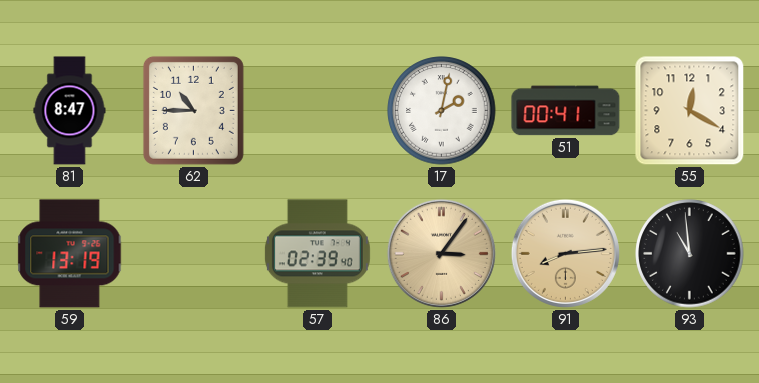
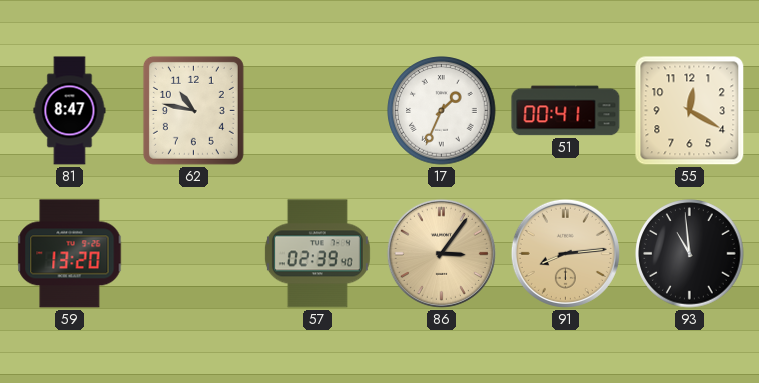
62: 10:45 -> 10:47
17: 2:02 -> 1:34
59: 13:19 -> 13:20
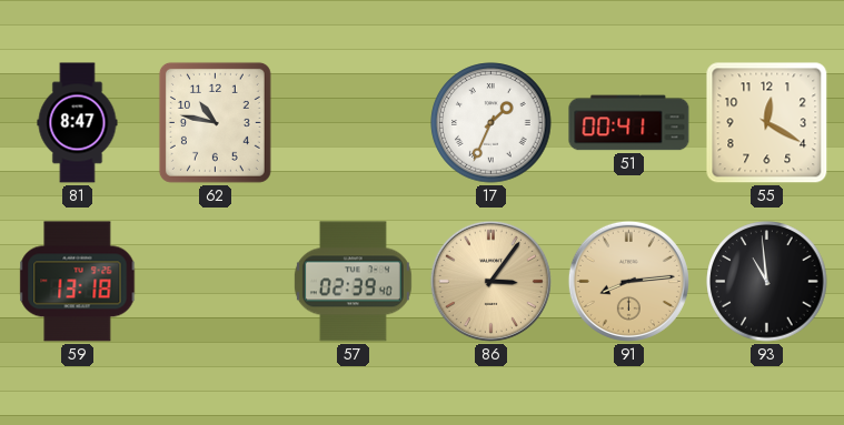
59: 13:20 -> 13:18
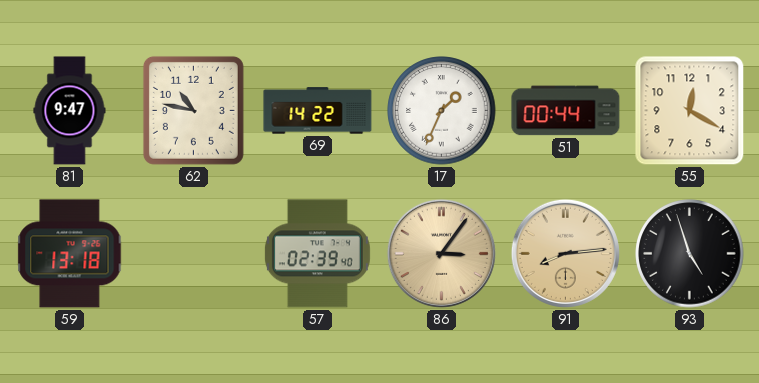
81: 8:47 -> 9:47
69: none -> 14:22
51: 00:41 -> 00:44
93: 10:59 -> 4:57
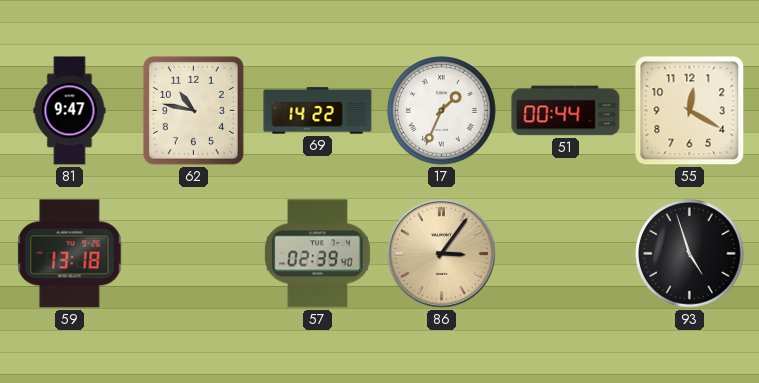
91: 8:14 -> none
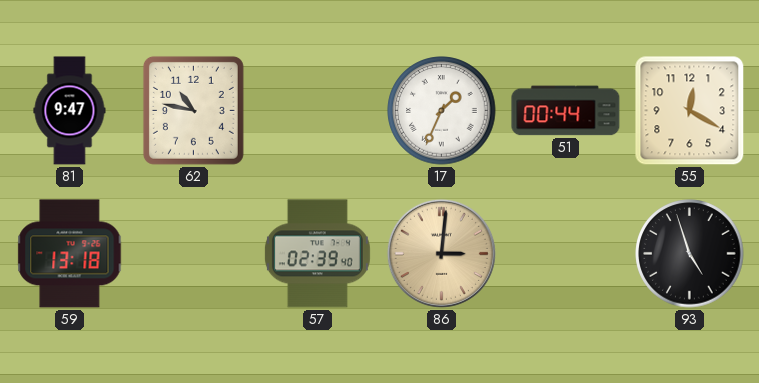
69: 14:22 -> none
86: 3:06 -> 3:01
